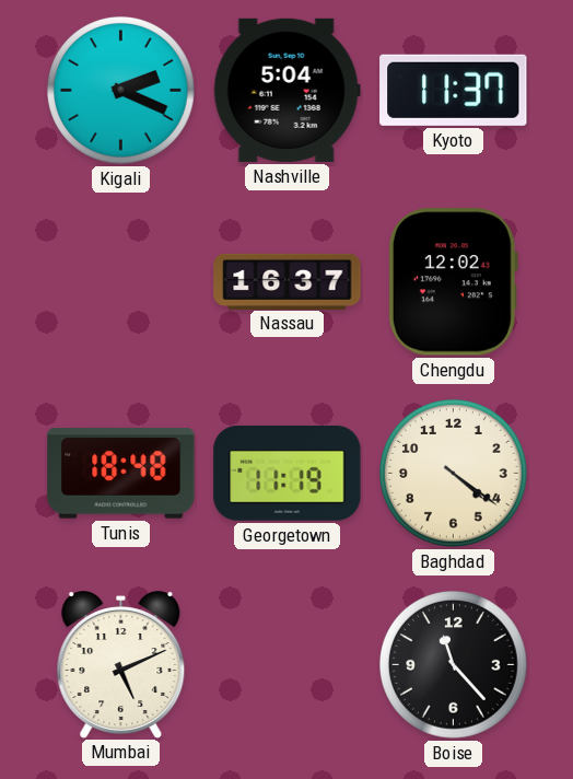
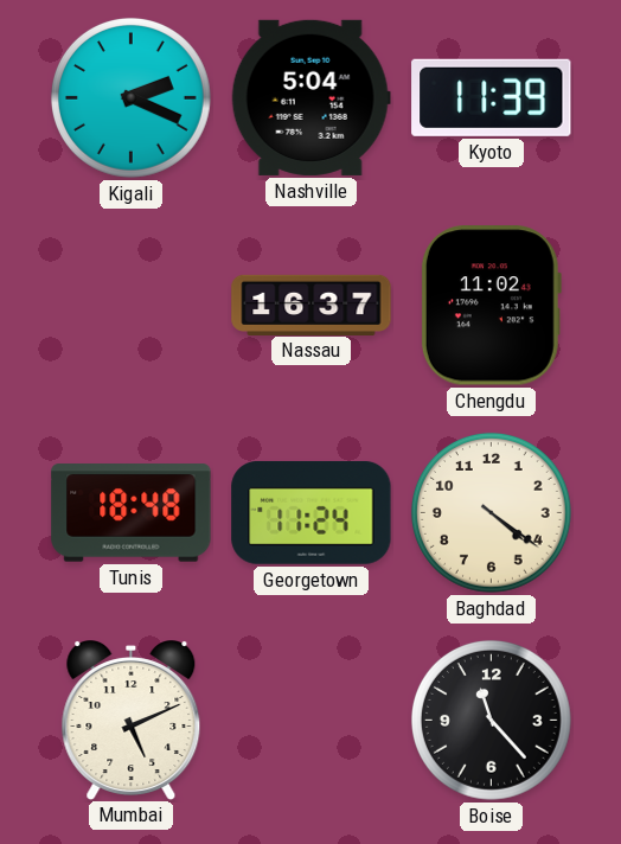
Kyoto: 11:37 -> 11:39
Chengdu: 12:02 -> 11:02
Georgetown: 11:19 -> 11:24
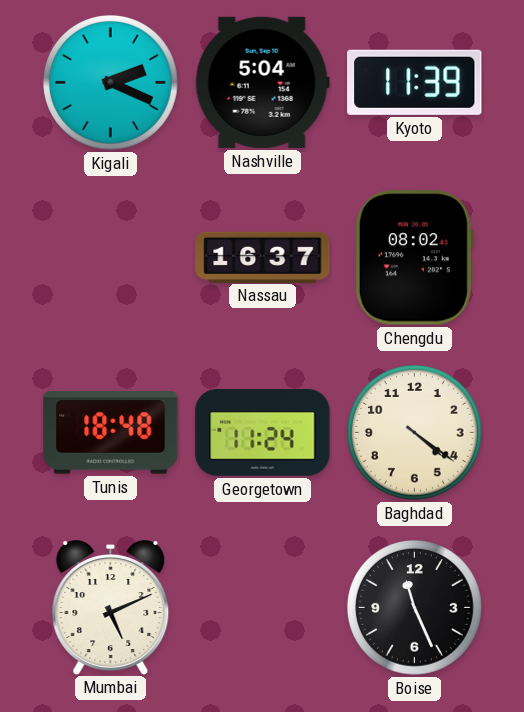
Chengdu: 11:02 -> 08:02
Boise: 11:23 -> 11:26
